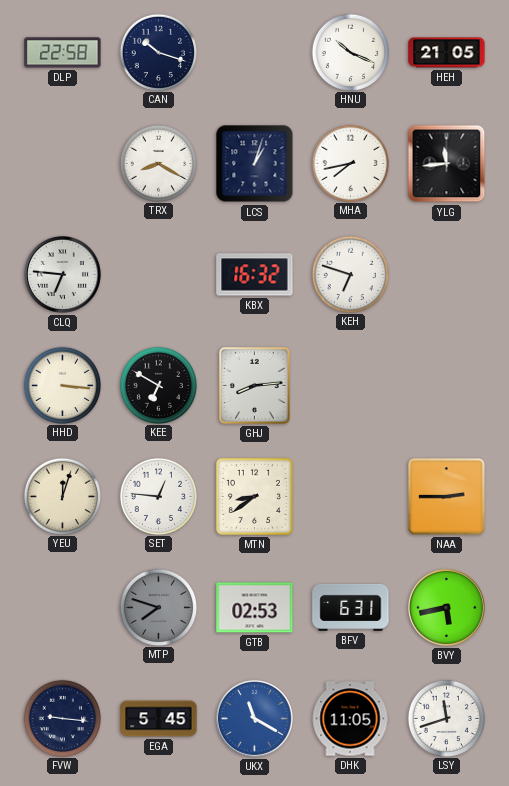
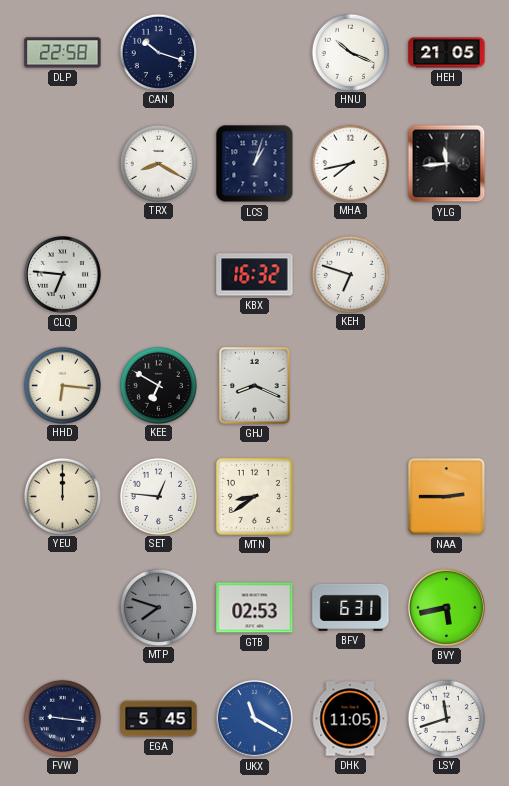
HHD: 3:16 -> 6:16
GHJ: 8:14 -> 8:19
YEU: 12:03 -> 12:00
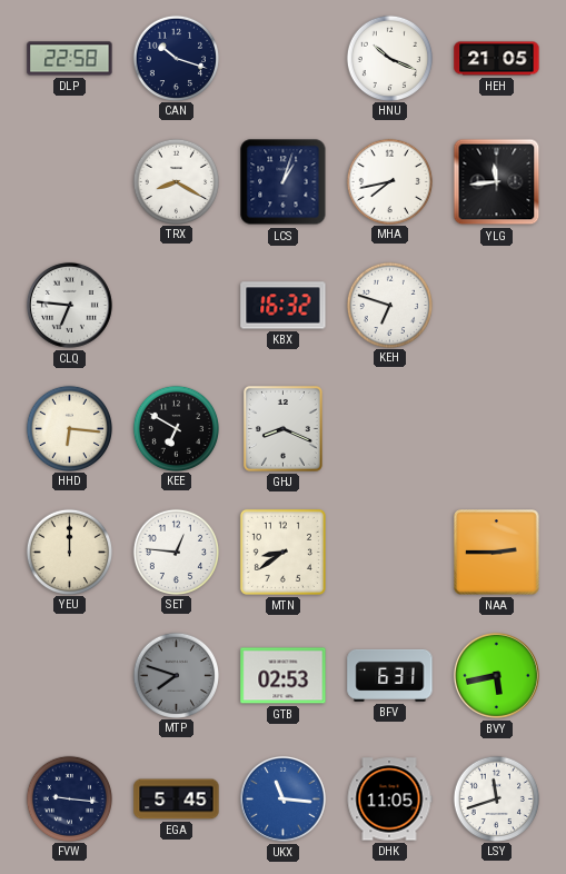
UKX: 11:20 -> 11:16
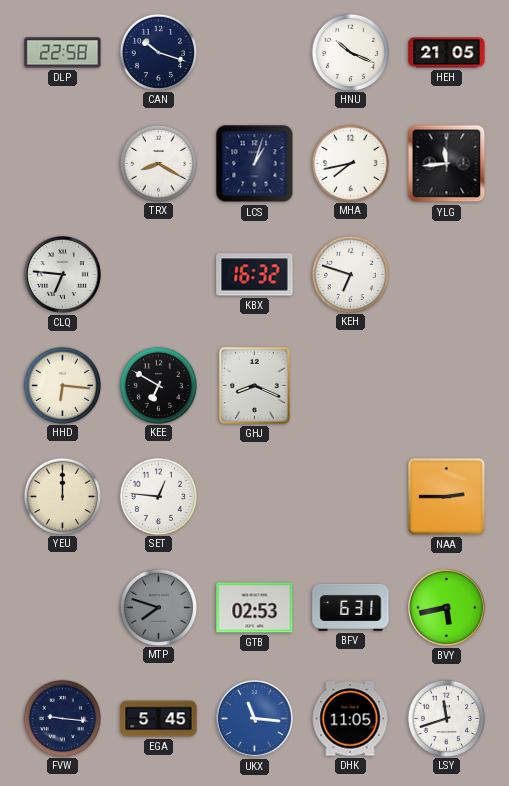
MTN: 8:39 -> none
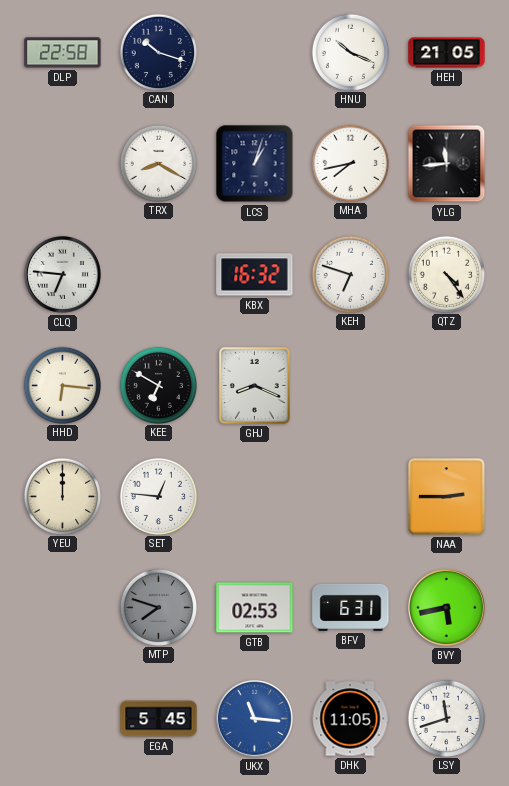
QTZ: none -> 4:24
FVW: 9:16 -> none
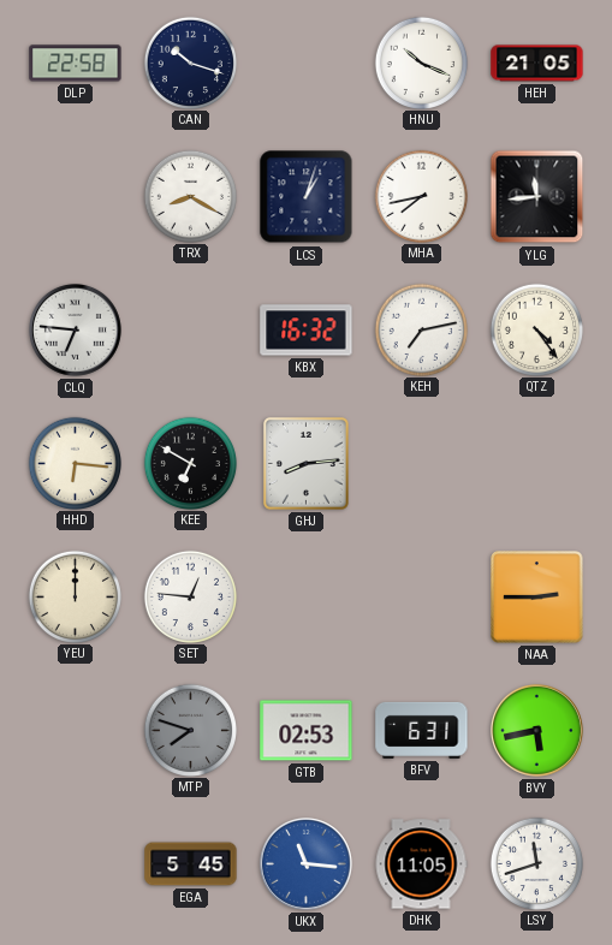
KEH: 6:48 -> 7:13
GHJ: 8:19 -> 8:14
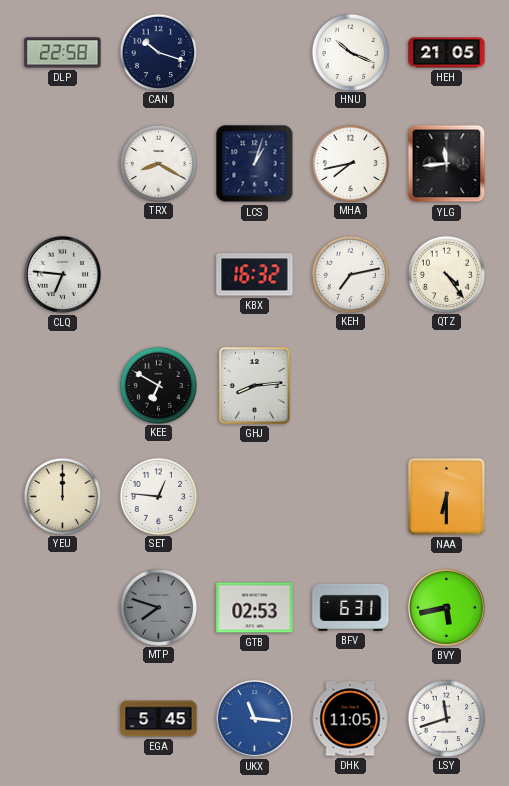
HHD: 6:16 -> none
NAA: 2:45 -> 6:30
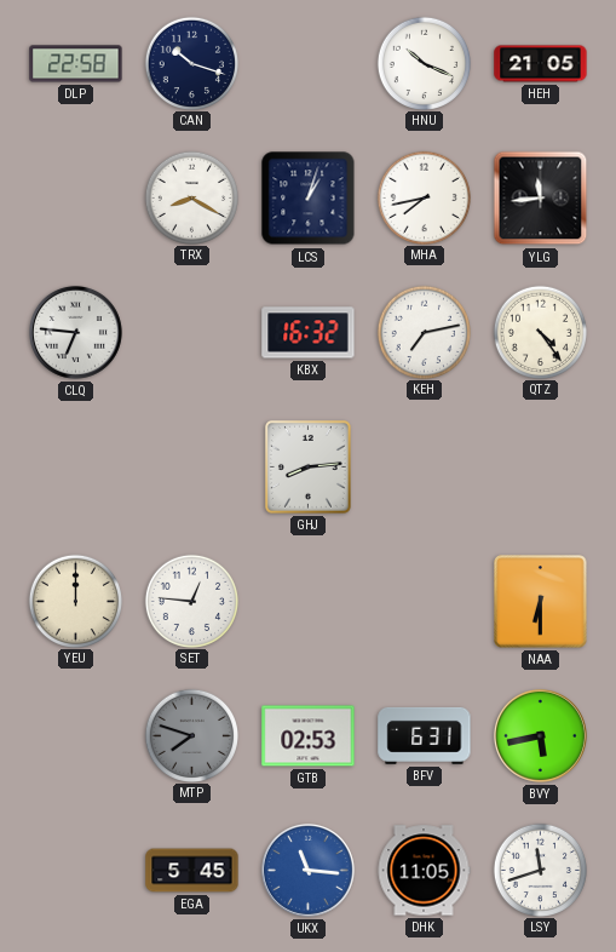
KEE: 6:50 -> none
